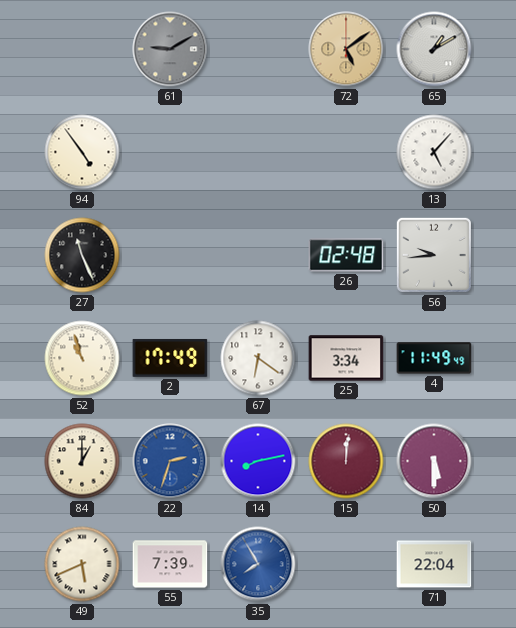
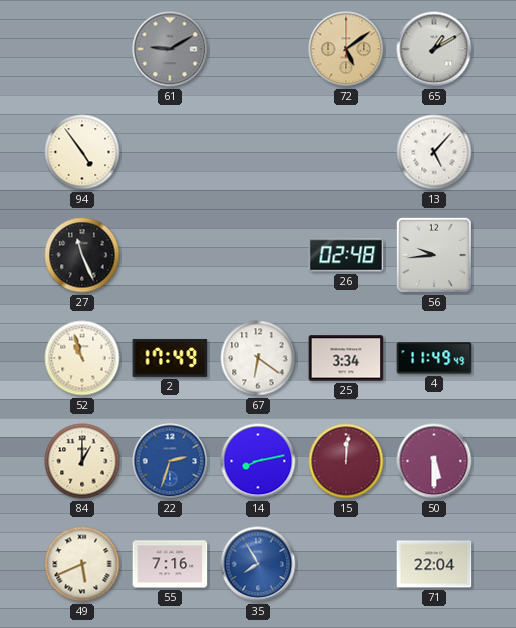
55: 7:39 -> 7:16
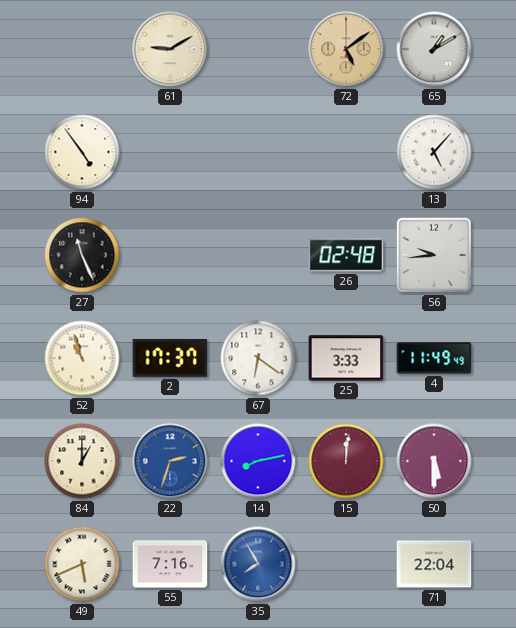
61 dial: grey -> cream
2: 17:49 -> 17:37
25: 3:34 -> 3:33
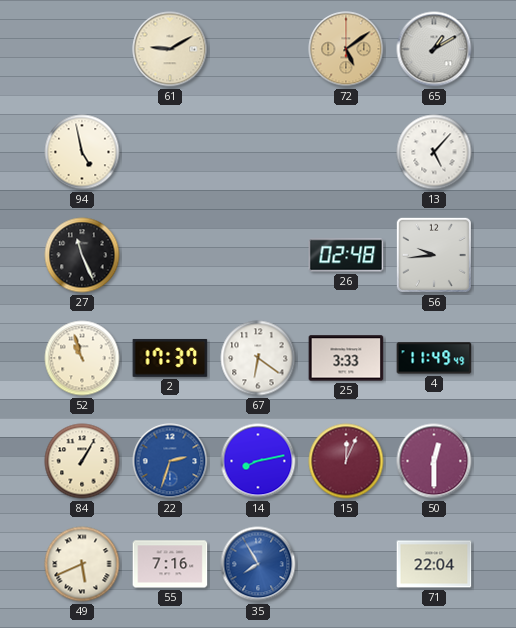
94: 4:54 -> 4:58
84: 1:00 -> 1:05
15: 12:01 -> 12:04
50: 5:30 -> 12:30
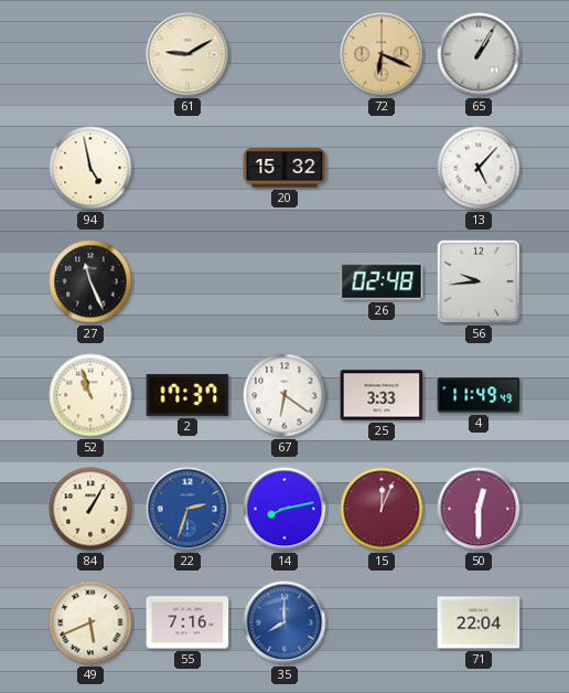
72: 5:09 -> 6:19
65: 1:10 -> 1:05
20: none -> 15:32
35: 7:55 -> 8:00
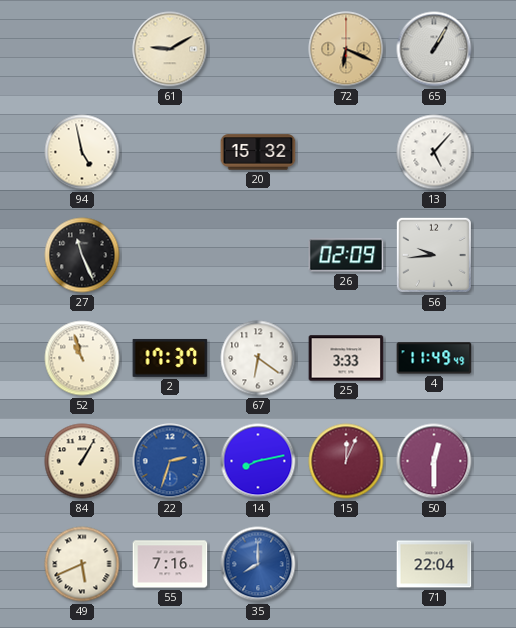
26: 02:48 -> 02:09
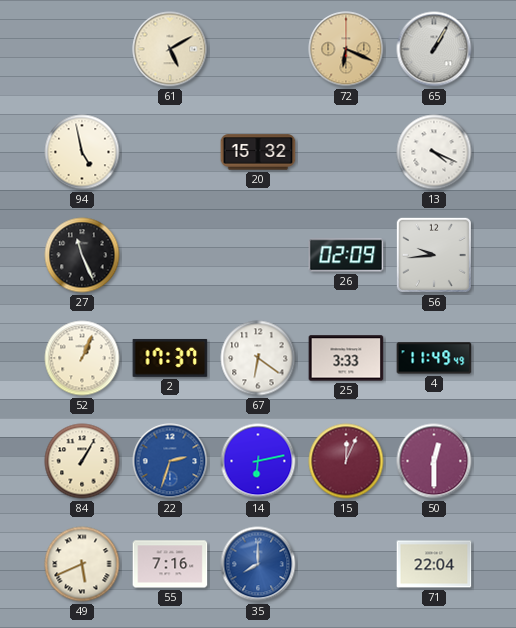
61: 9:10 -> 5:10
13: 5:07 -> 4:19
52: 10:57 -> 1:04
14: 8:13 -> 6:13
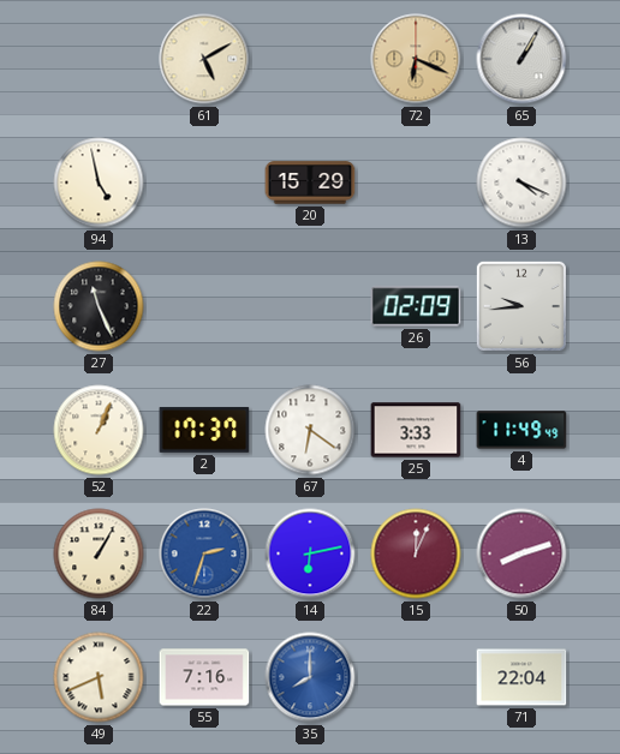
20: 15:32 -> 15:29
50: 12:30 -> 8:12
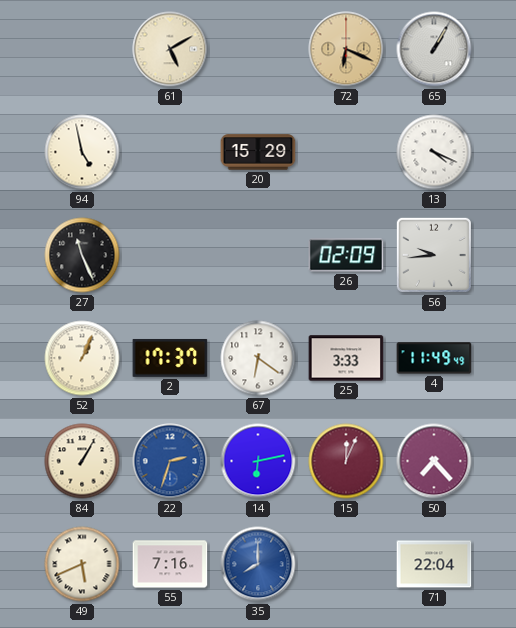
50: 8:12 -> 7:23
